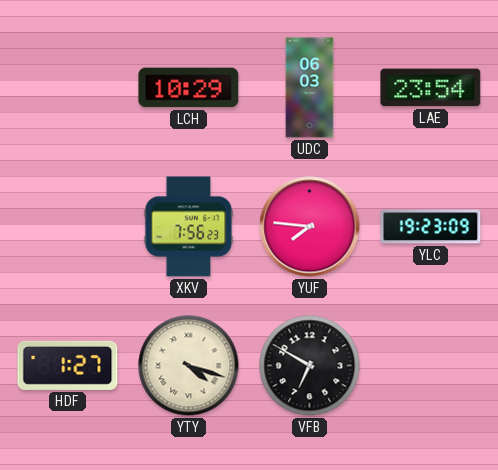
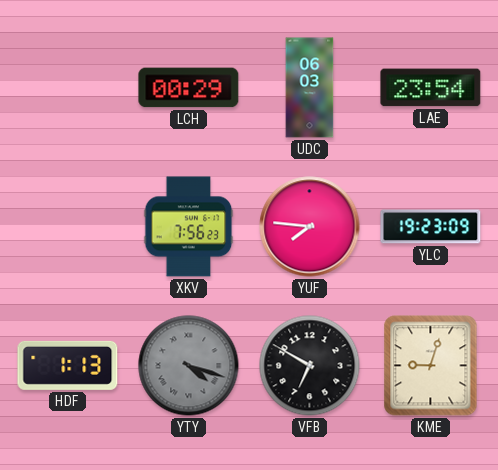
LCH: 10:29 -> 00:29
HDF: 1:27 -> 1:13
YTY dial: cream -> grey
KME: none -> 9:03
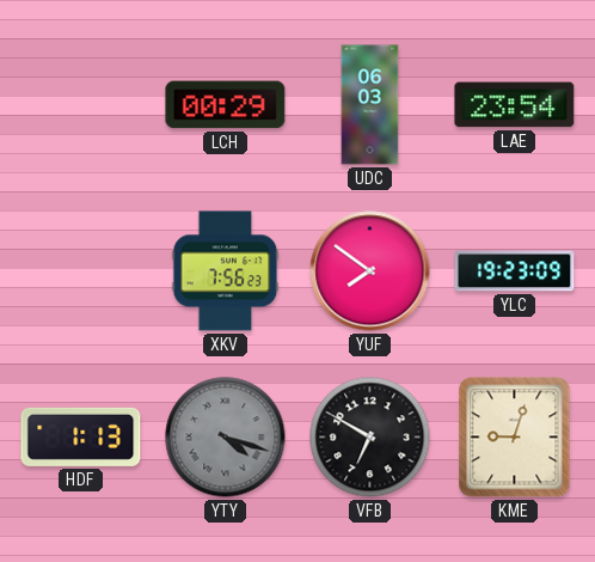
YUF: 7:46 -> 7:51
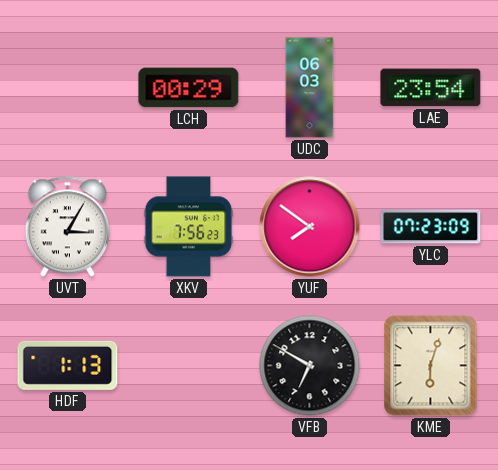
UVT: none -> 3:05
YLC: 19:23 -> 07:23
YTY: 4:18 -> none
KME: 9:03 -> 6:03
